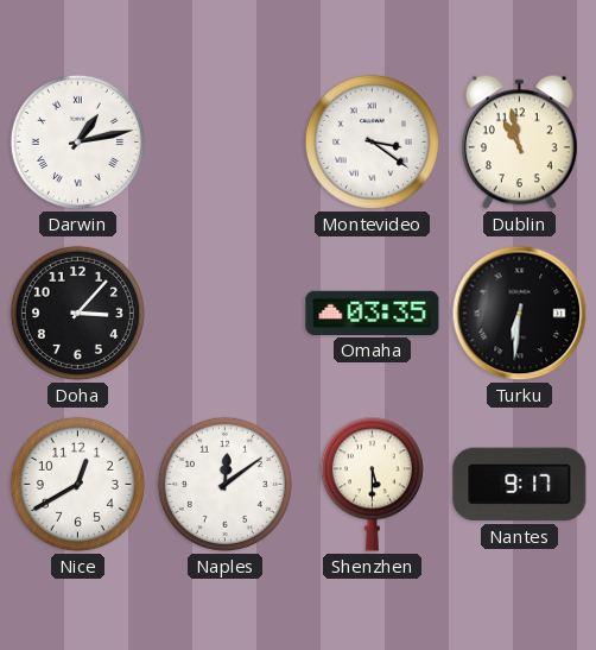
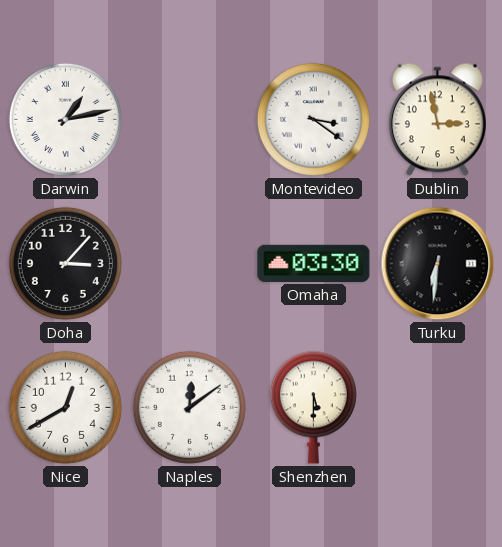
Dublin: 10:58 -> 2:58
Omaha: 03:35 -> 03:30
Nantes: 9:17 -> none
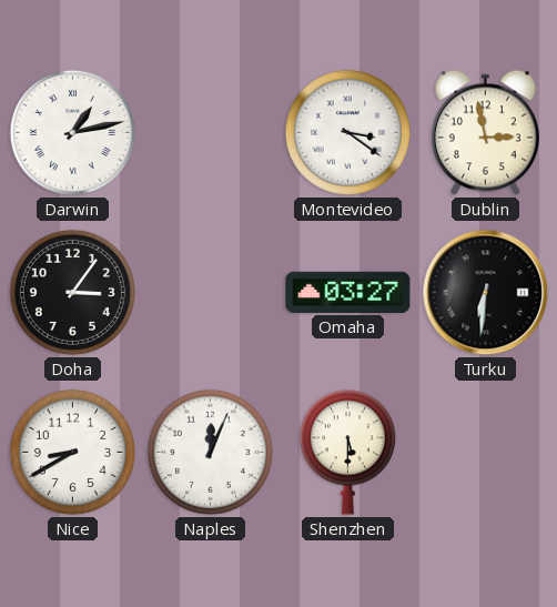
Doha: 3:07 -> 3:06
Omaha: 03:30 -> 03:27
Nice: 12:40 -> 8:40
Naples: 12:09 -> 12:04
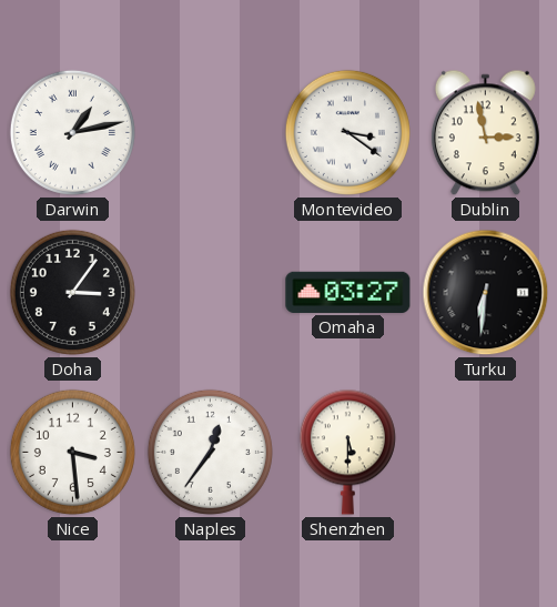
Nice: 8:40 -> 3:29
Naples: 12:04 -> 12:36
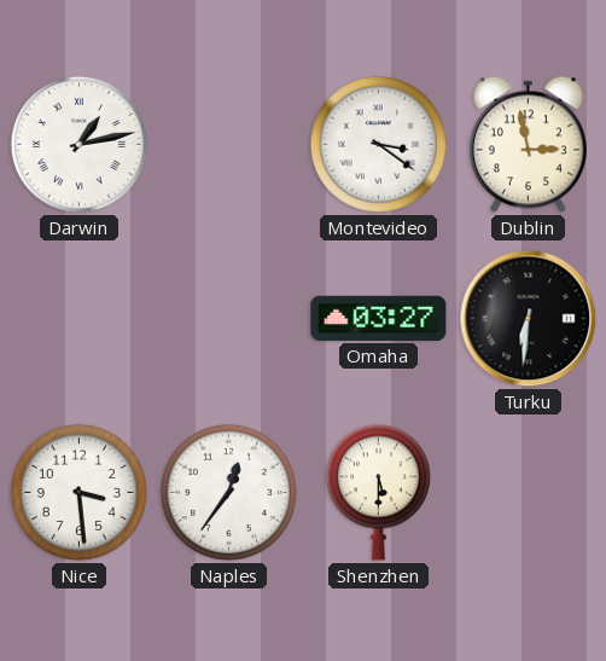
Doha: 3:06 -> none
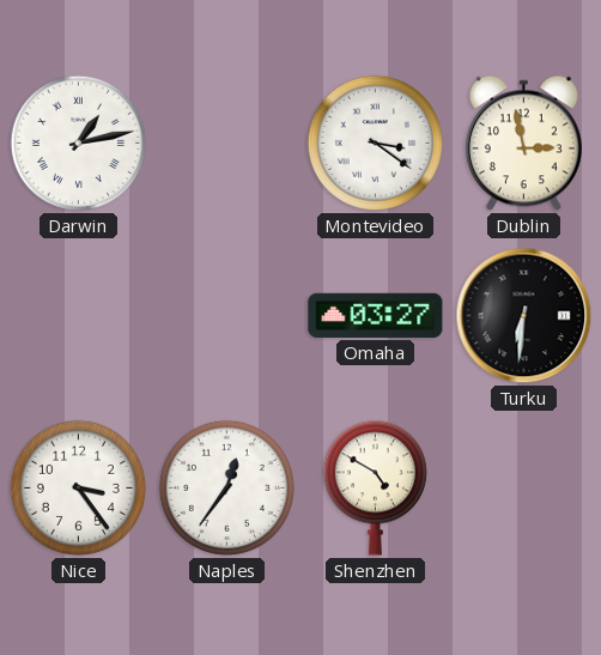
Nice: 3:29 -> 3:24
Shenzhen: 5:30 -> 4:50
